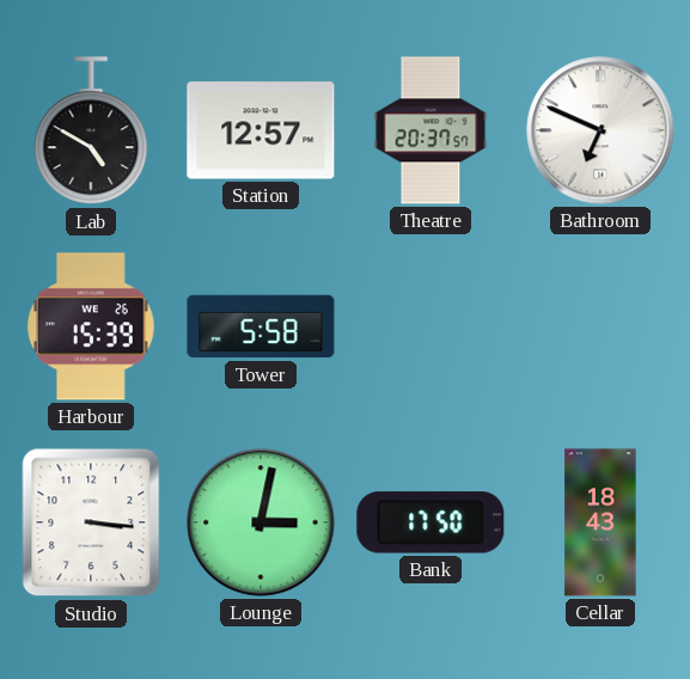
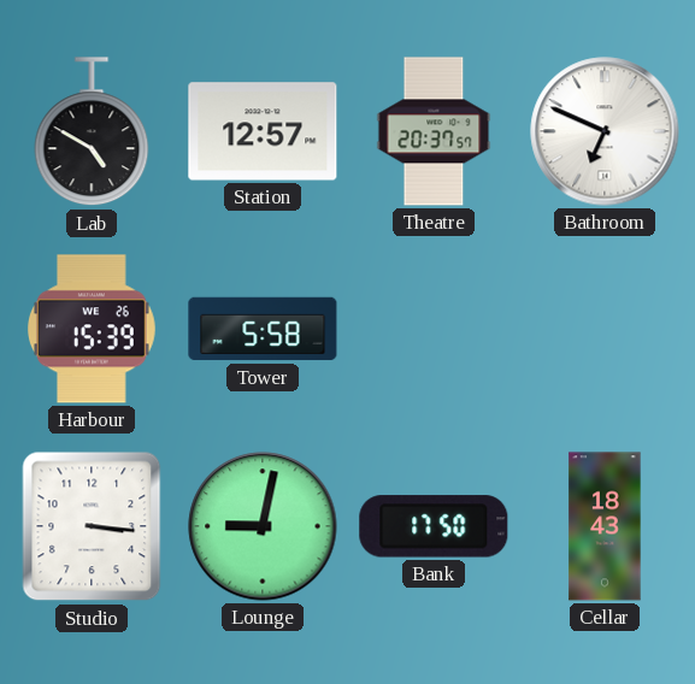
Lounge: 3:02 -> 9:02
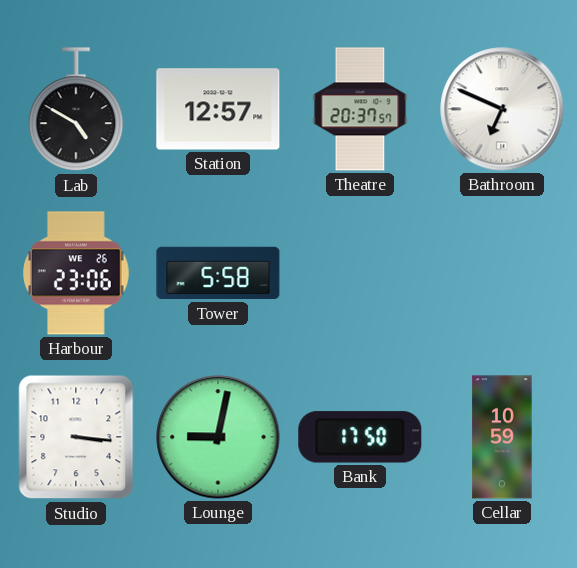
Harbour: 15:39 -> 23:06
Cellar: 18:43 -> 10:59
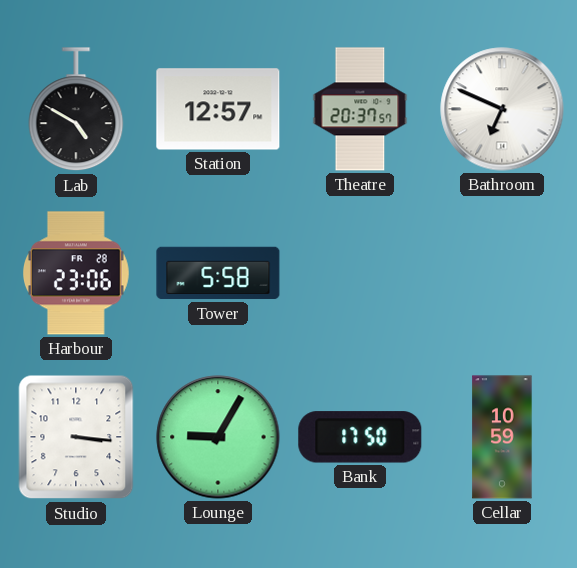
Harbour date: WE 26 -> FR 28
Lounge: 9:02 -> 9:05
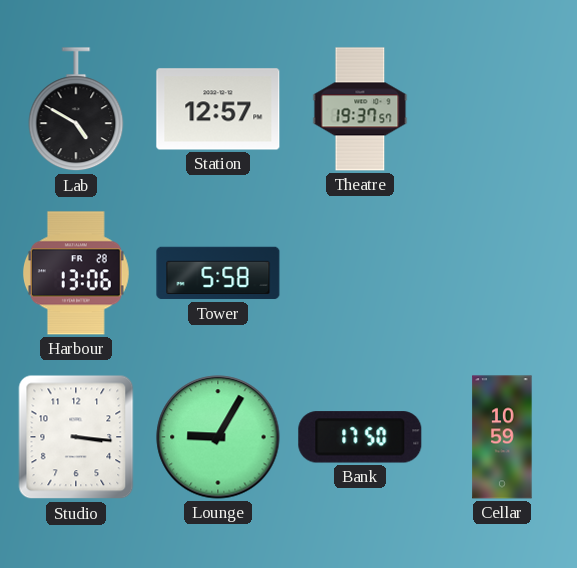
Theatre: 20:37 -> 19:37
Bathroom: 6:49 -> none
Harbour: 23:06 -> 13:06
